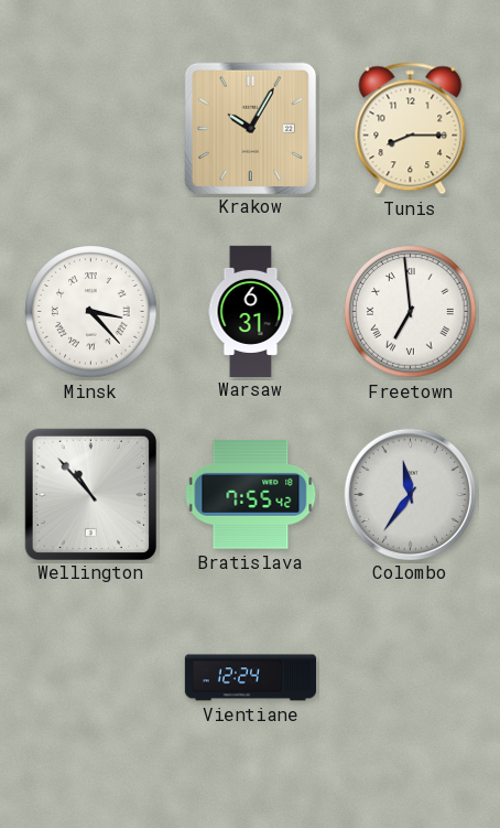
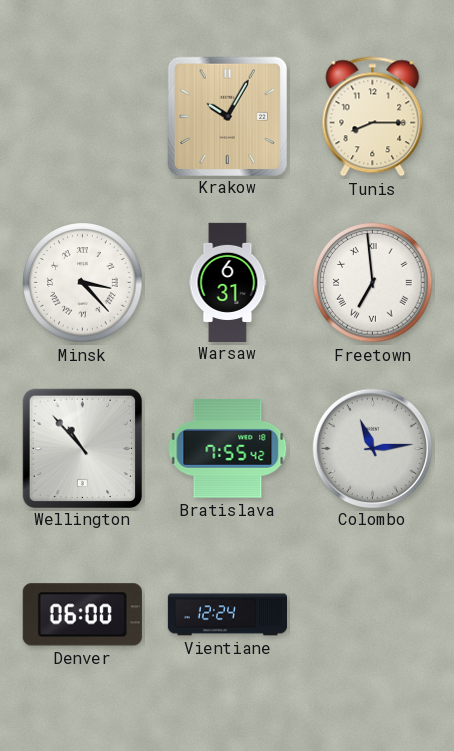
Colombo: 11:36 -> 11:14
Denver: none -> 06:00
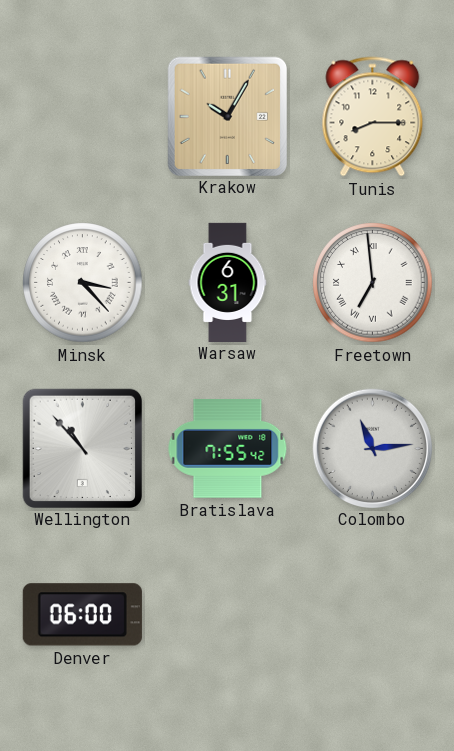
Vientiane: 12:24 -> none
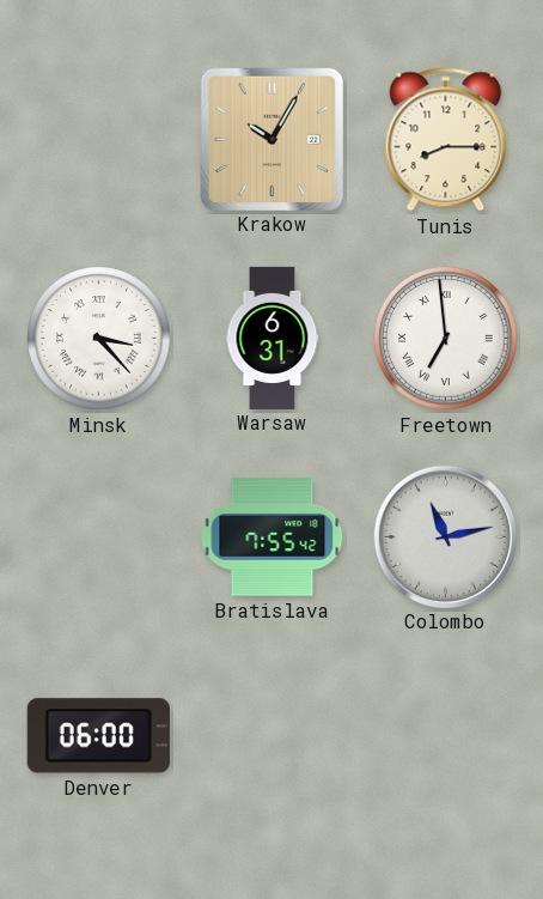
Wellington: 10:53 -> none
Colombo: 11:14 -> 11:13
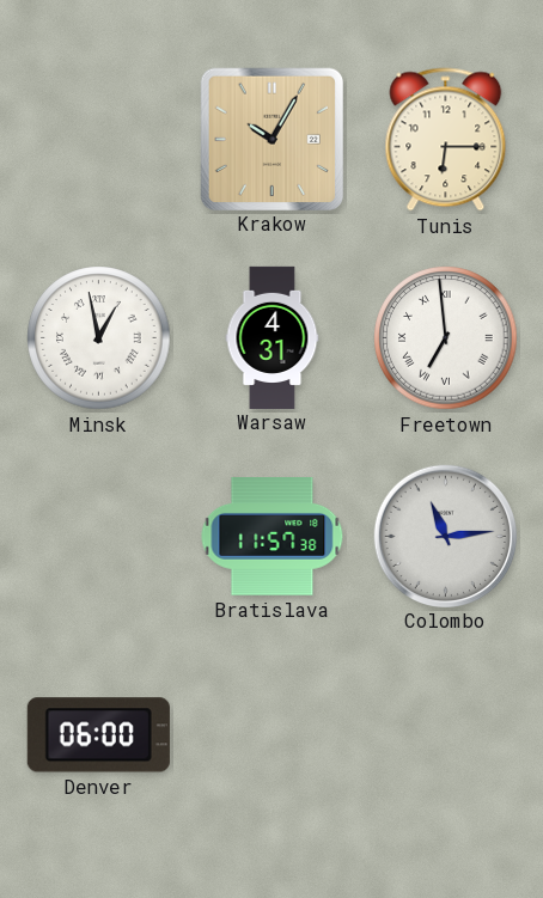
Tunis: 8:15 -> 6:15
Minsk: 3:23 -> 12:58
Warsaw: 6:31 -> 4:31
Bratislava: 7:55 -> 11:57
Colombo: 11:13 -> 11:14
